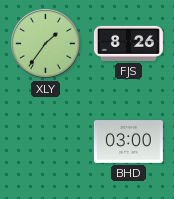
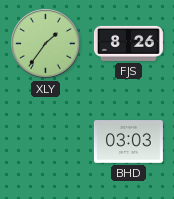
BHD: 03:00 -> 03:03
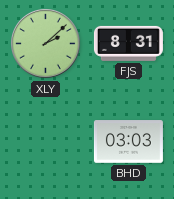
XLY: 1:36 -> 2:08
FJS: 8:26 -> 8:31
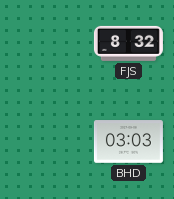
XLY: 2:08 -> none
FJS: 8:31 -> 8:32
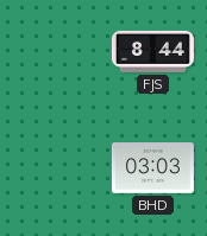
FJS: 8:32 -> 8:44
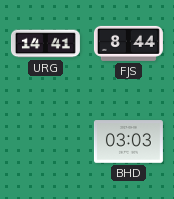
URG: none -> 14:41
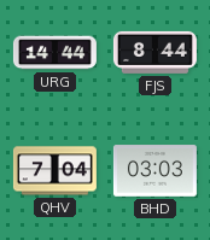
URG: 14:41 -> 14:44
QHV: none -> 7:04
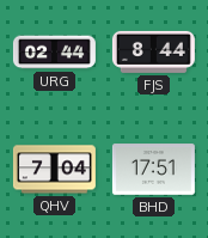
URG: 14:44 -> 02:44
BHD: 03:03 -> 17:51
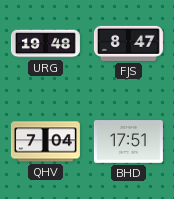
URG: 02:44 -> 19:48
FJS: 8:44 -> 8:47
